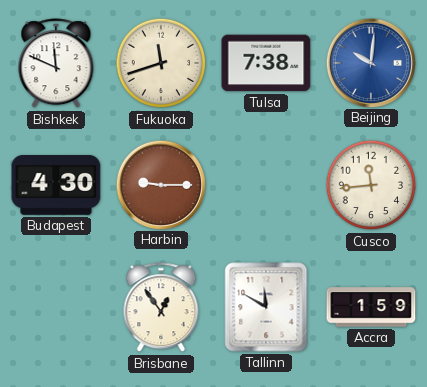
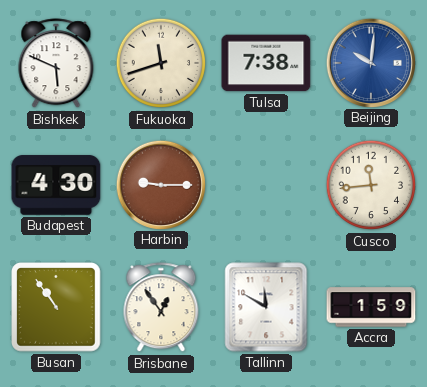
Bishkek: 11:49 -> 5:49
Busan: none -> 10:54
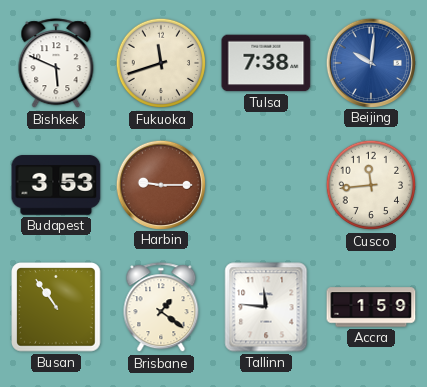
Budapest: 4:30 -> 3:53
Brisbane: 12:54 -> 1:21
Tallinn: 11:50 -> 11:46
